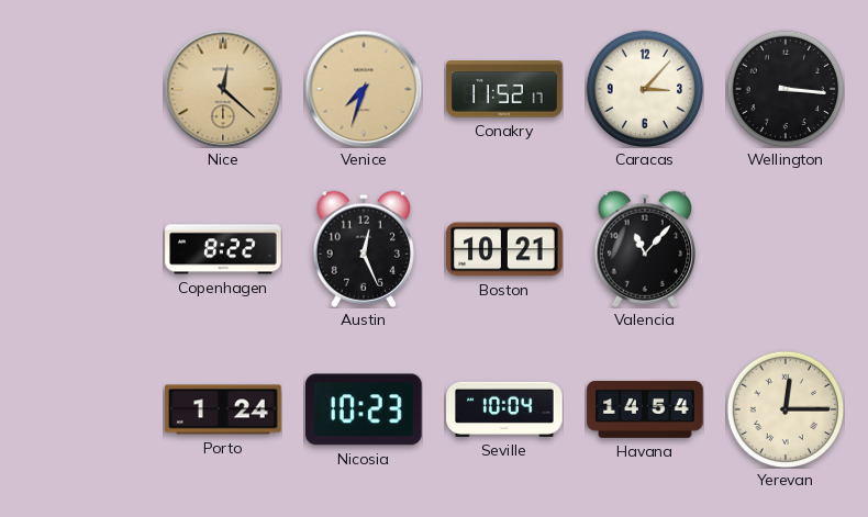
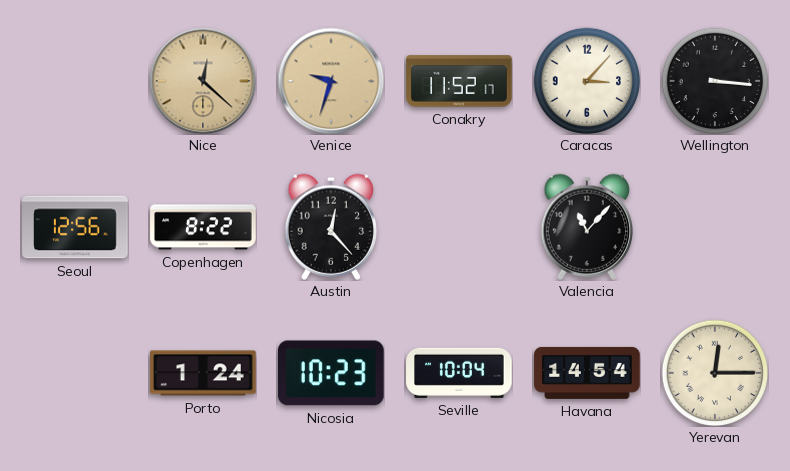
Venice: 7:33 -> 9:33
Seoul: none -> 12:56
Austin: 12:26 -> 12:23
Boston: 10:21 -> none
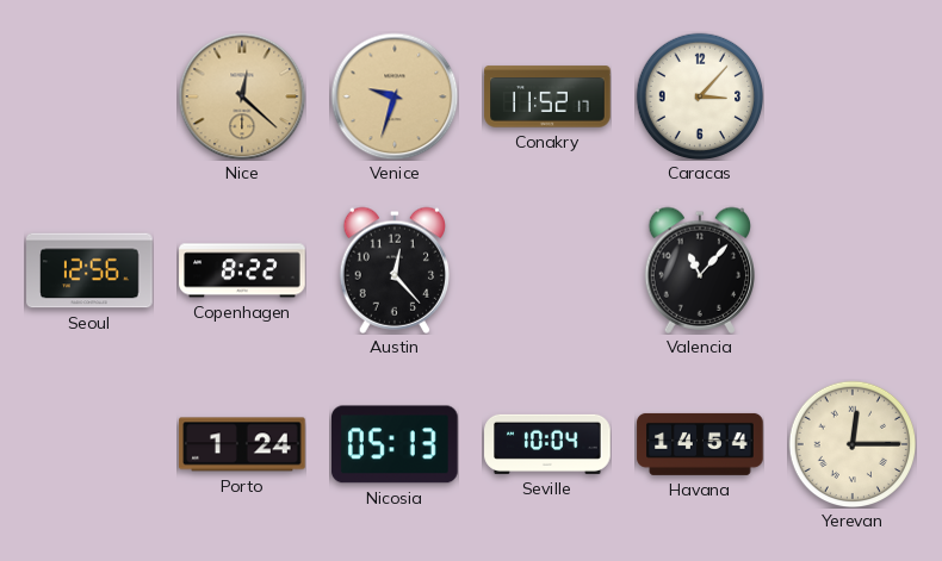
Wellington: 3:16 -> none
Nicosia: 10:23 -> 05:13
